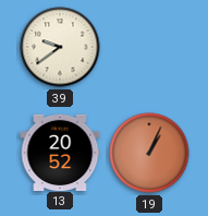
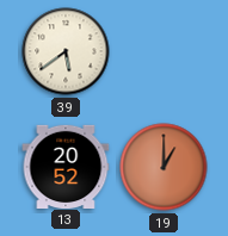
39: 9:39 -> 5:39
19: 1:04 -> 1:00
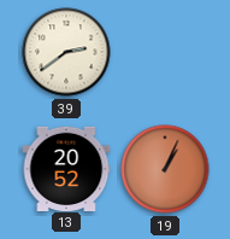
39: 5:39 -> 2:39
19: 1:00 -> 1:04
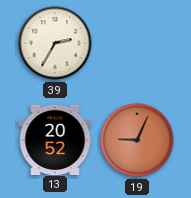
39: 2:39 -> 2:35
19: 1:04 -> 9:04
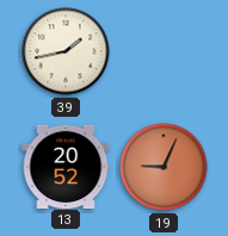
39: 2:35 -> 1:43
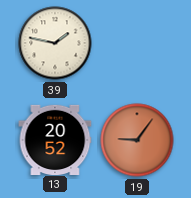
39: 1:43 -> 1:47
19: 9:04 -> 9:06
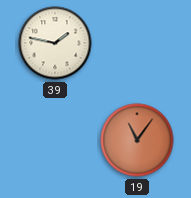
13: 20:52 -> none
19: 9:06 -> 11:06
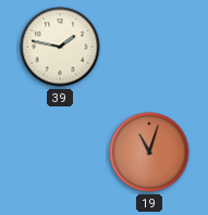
19: 11:06 -> 11:03
